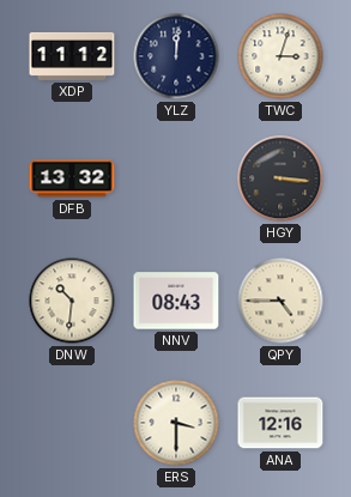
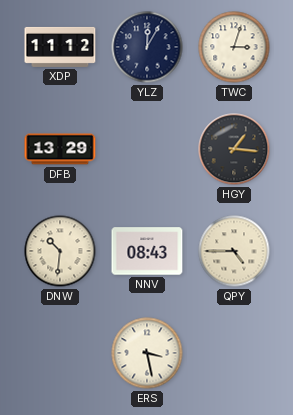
YLZ: 12:01 -> 12:05
DFB: 13:32 -> 13:29
HGY: 3:16 -> 1:16
ERS: 3:30 -> 3:28
ANA: 12:16 -> none
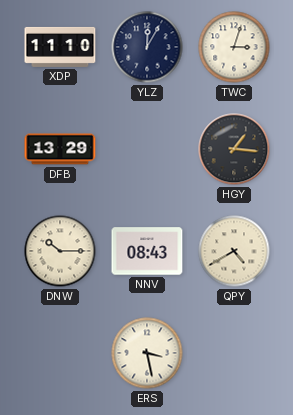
XDP: 11:12 -> 11:10
DNW: 10:31 -> 10:15
QPY: 4:45 -> 4:40
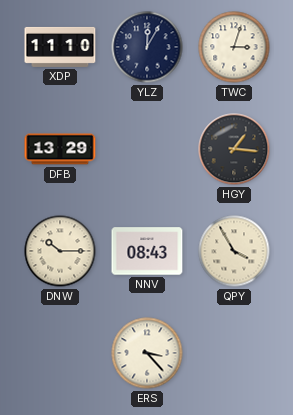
QPY: 4:40 -> 3:55
ERS: 3:28 -> 3:23
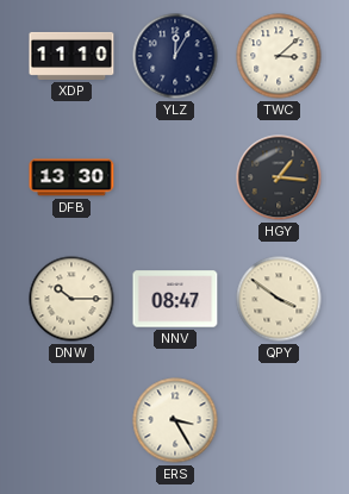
TWC: 3:03 -> 3:08
DFB: 13:29 -> 13:30
NNV: 08:43 -> 08:47
QPY: 3:55 -> 3:51
ERS: 3:23 -> 3:25
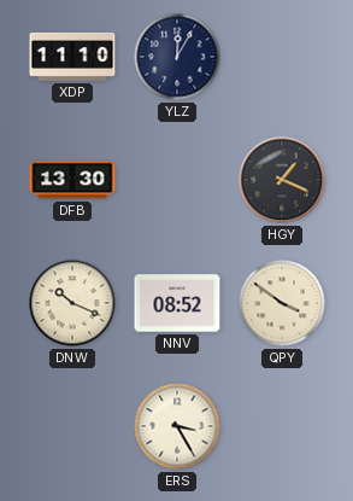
TWC: 3:08 -> none
HGY: 1:16 -> 1:19
DNW: 10:15 -> 10:19
NNV: 08:47 -> 08:52
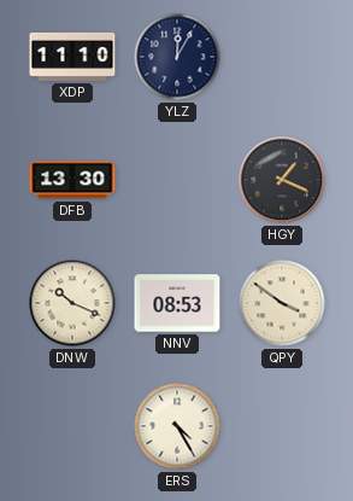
NNV: 08:52 -> 08:53
ERS: 3:25 -> 4:25
